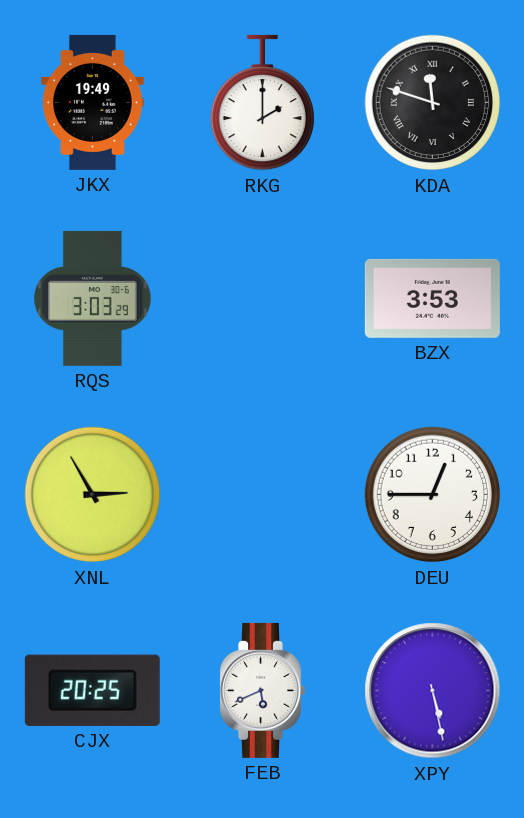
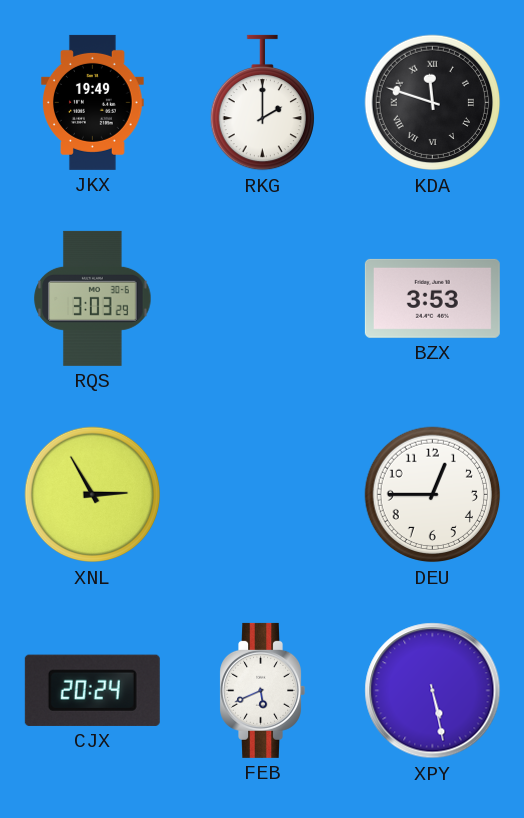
CJX: 20:25 -> 20:24
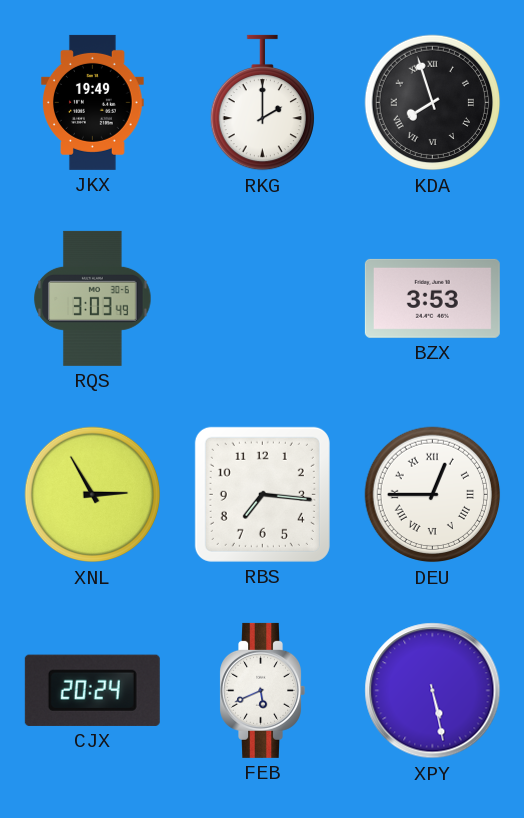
KDA: 11:48 -> 7:57
RQS: 3:03:29 -> 3:03:49
RBS: none -> 7:16
DEU numerals: Arabic -> Roman
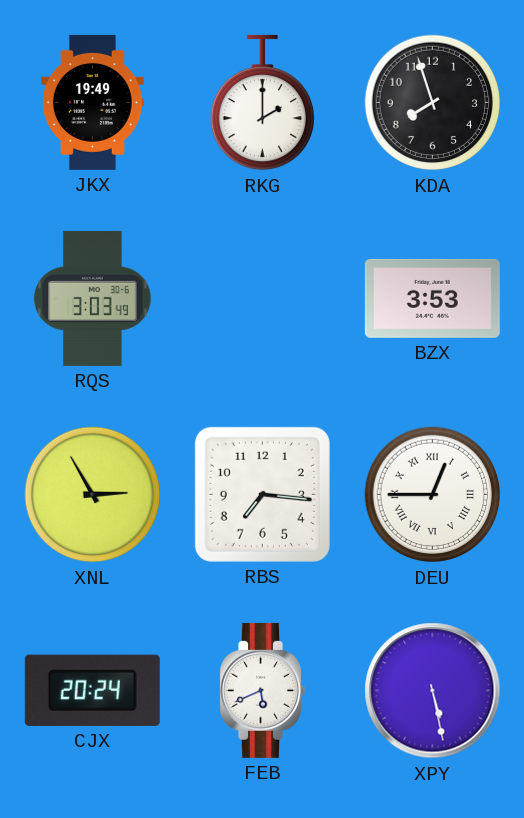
KDA numerals: Roman -> Arabic
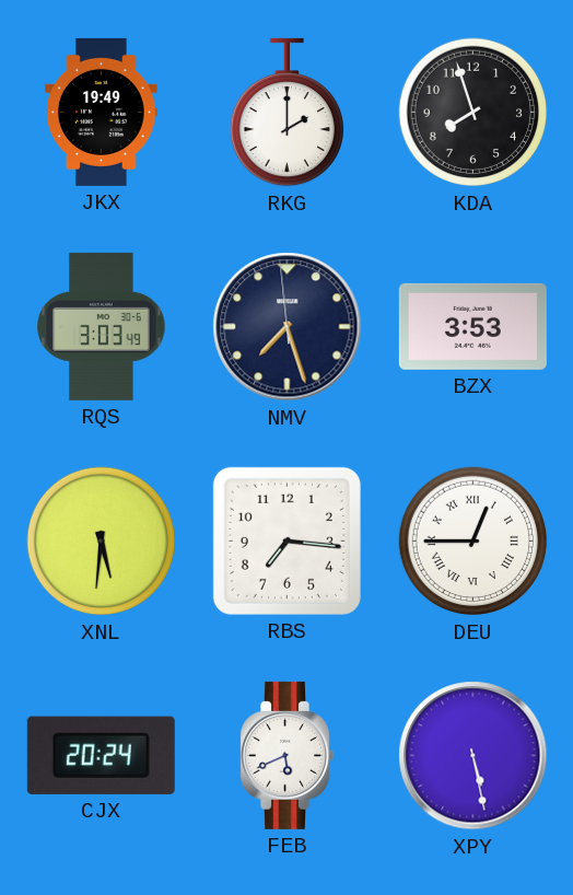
NMV: none -> 7:26
XNL: 2:55 -> 5:31
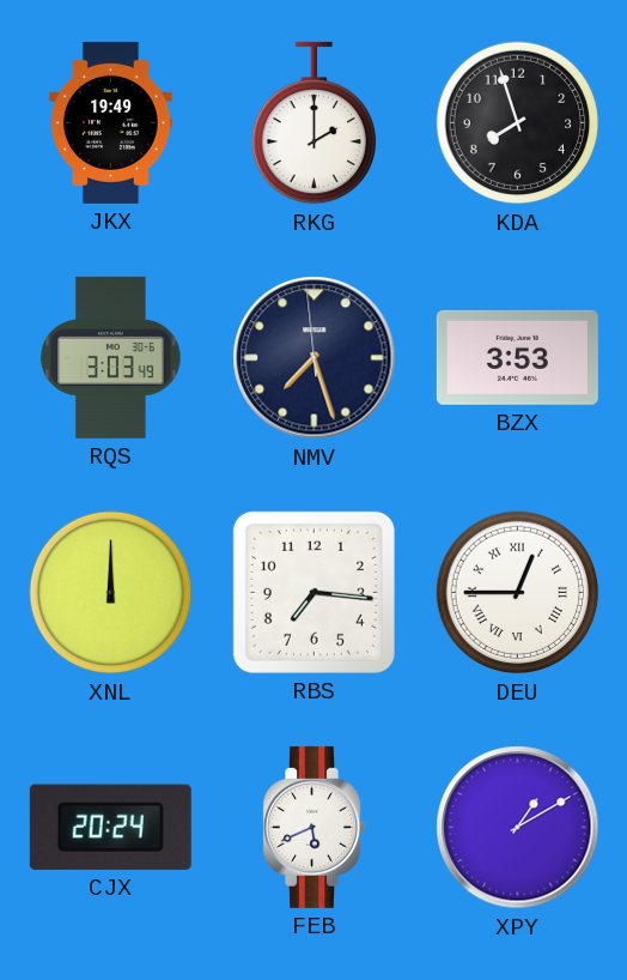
XNL: 5:31 -> 12:00
XPY: 5:28 -> 1:10
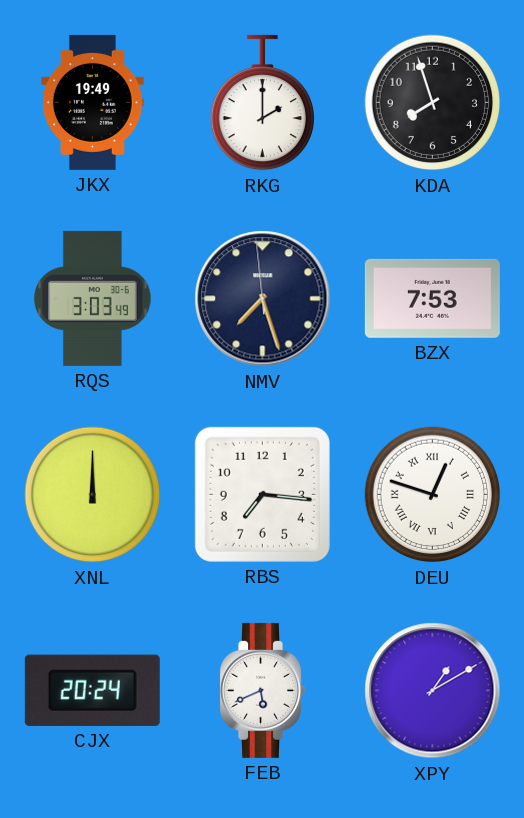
BZX: 3:53 -> 7:53
DEU: 12:45 -> 12:48
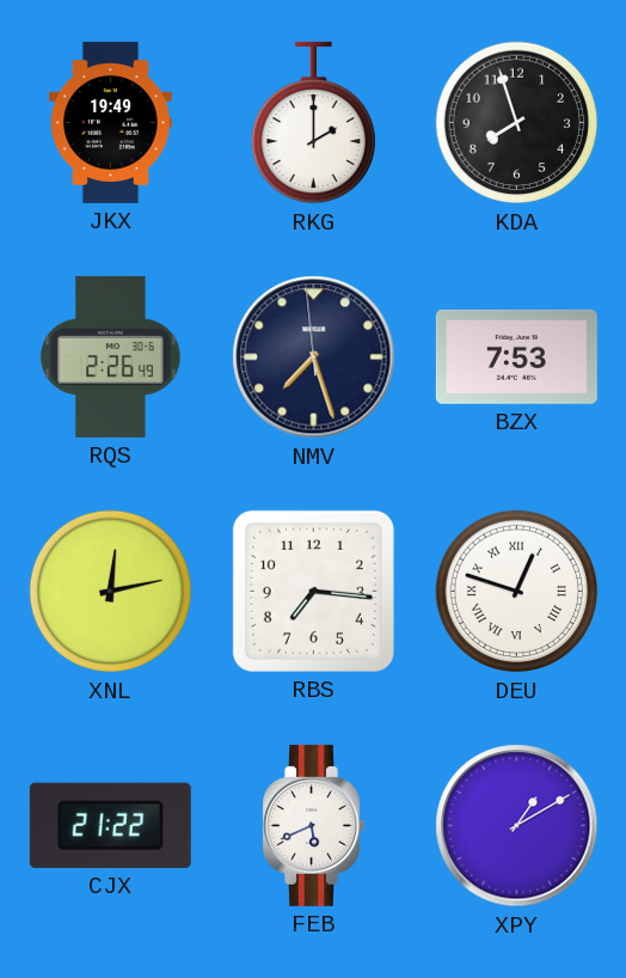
RQS: 3:03 -> 2:26
XNL: 12:00 -> 12:13
CJX: 20:24 -> 21:22
